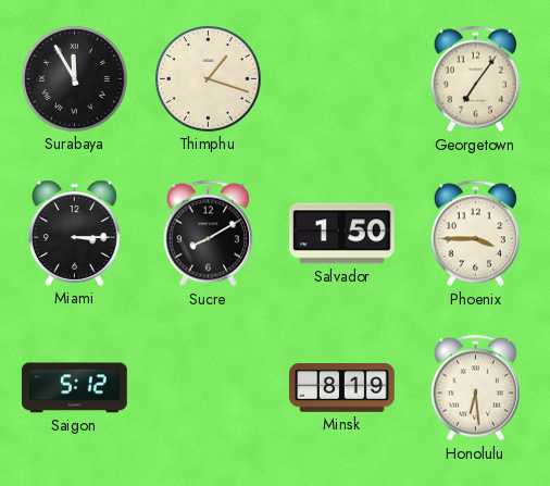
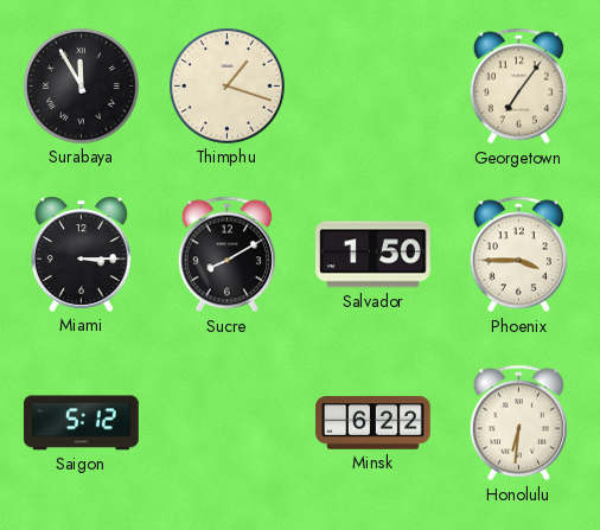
Minsk: 8:19 -> 6:22
Honolulu: 6:29 -> 6:31
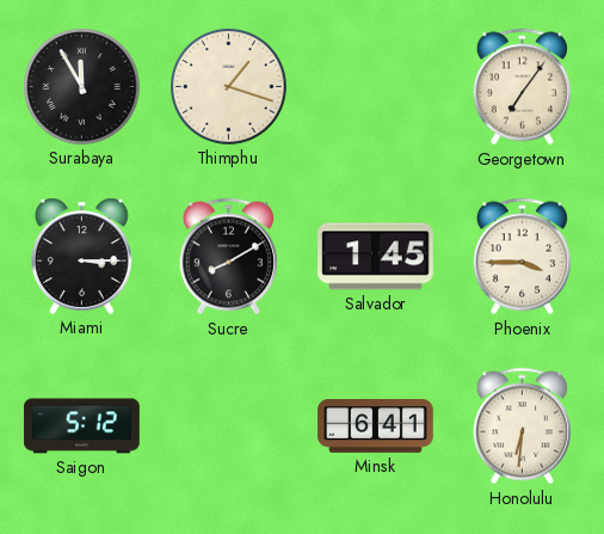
Salvador: 1:50 -> 1:45
Minsk: 6:22 -> 6:41
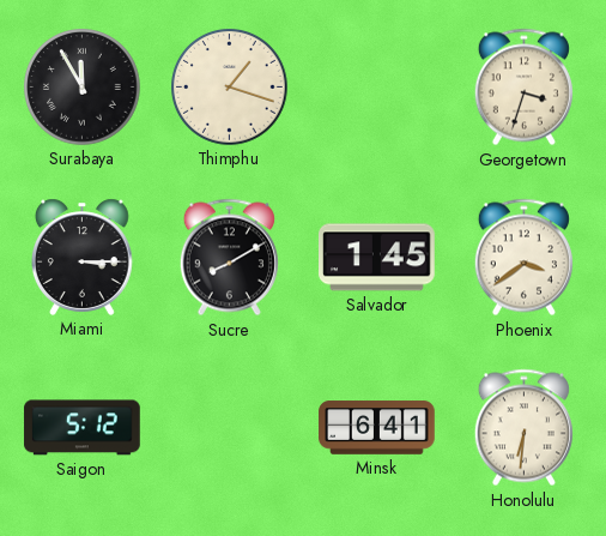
Georgetown: 7:06 -> 3:33
Phoenix: 3:45 -> 3:39
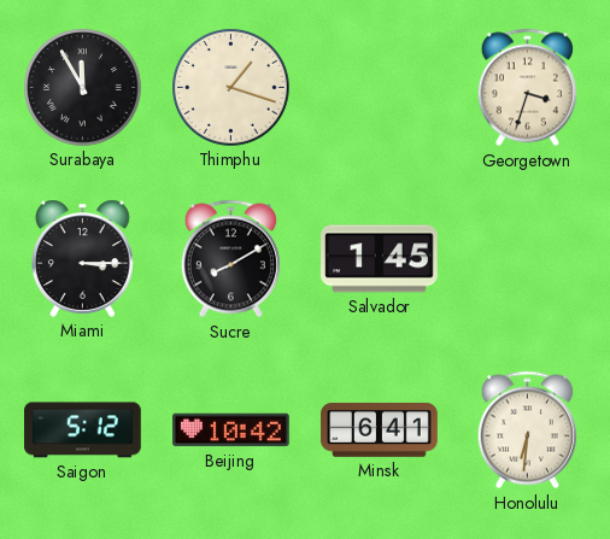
Phoenix: 3:39 -> none
Beijing: none -> 10:42
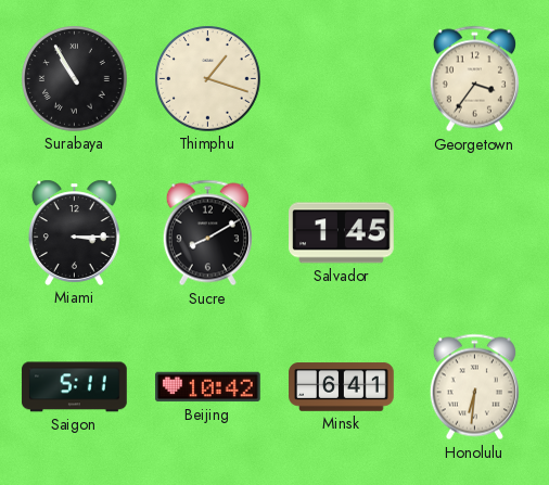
Surabaya: 11:55 -> 10:55
Georgetown: 3:33 -> 3:36
Saigon: 5:12 -> 5:11
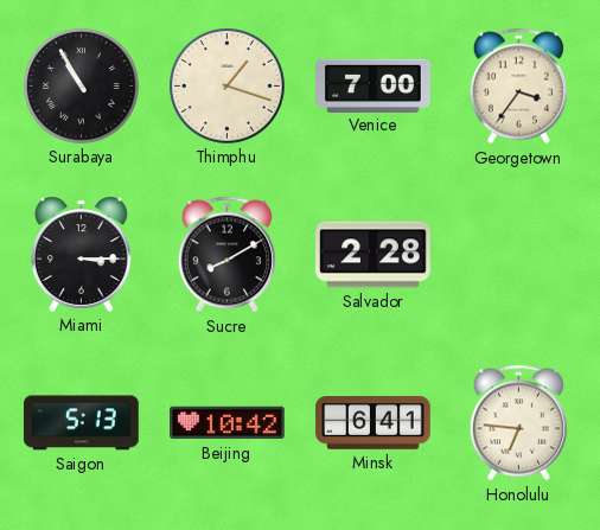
Venice: none -> 7:00
Salvador: 1:45 -> 2:28
Saigon: 5:11 -> 5:13
Honolulu: 6:31 -> 6:46
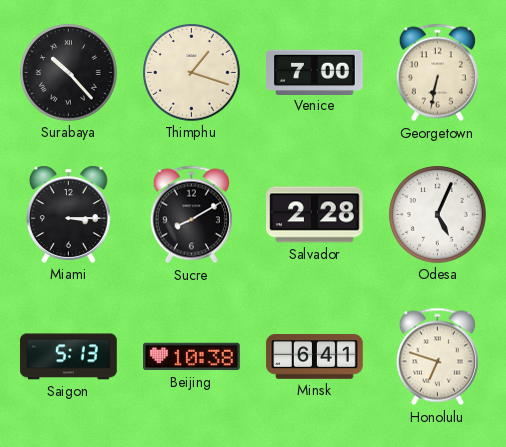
Surabaya: 10:55 -> 10:23
Georgetown: 3:36 -> 6:32
Odesa: none -> 5:04
Beijing: 10:42 -> 10:38
Honolulu: 6:46 -> 6:48
